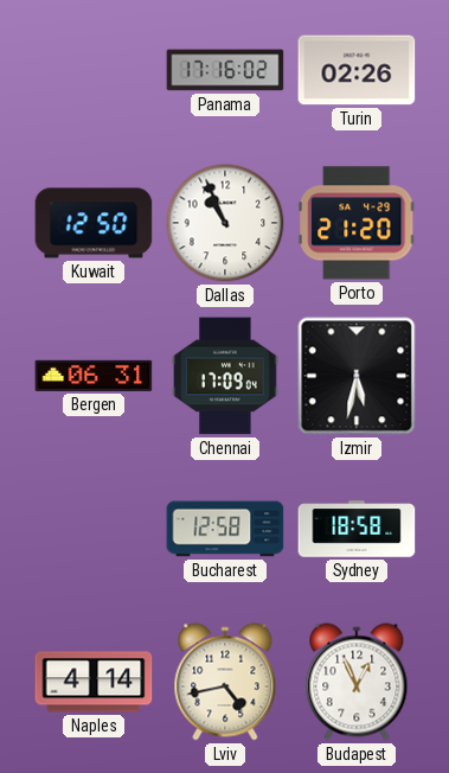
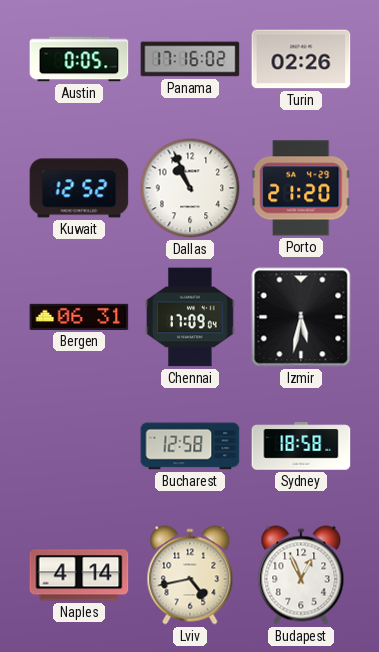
Austin: none -> 0:05
Kuwait: 12:50 -> 12:52
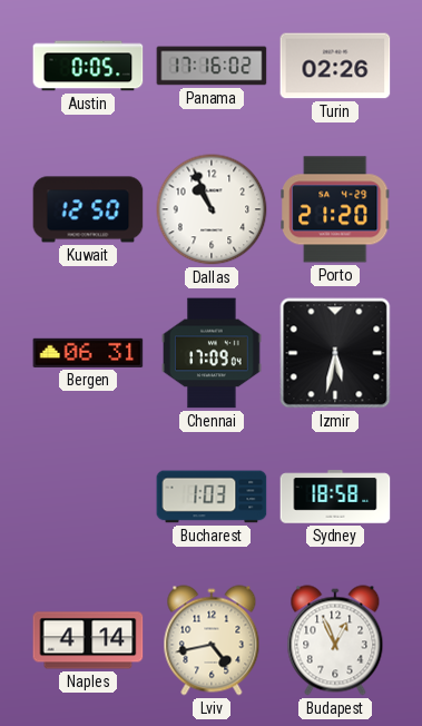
Kuwait: 12:52 -> 12:50
Bucharest: 12:58 -> 1:03
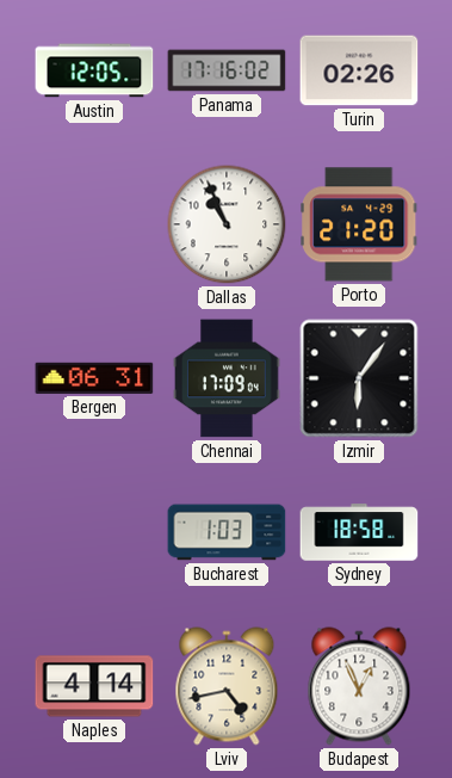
Austin: 0:05 -> 12:05
Kuwait: 12:50 -> none
Izmir: 5:32 -> 6:06
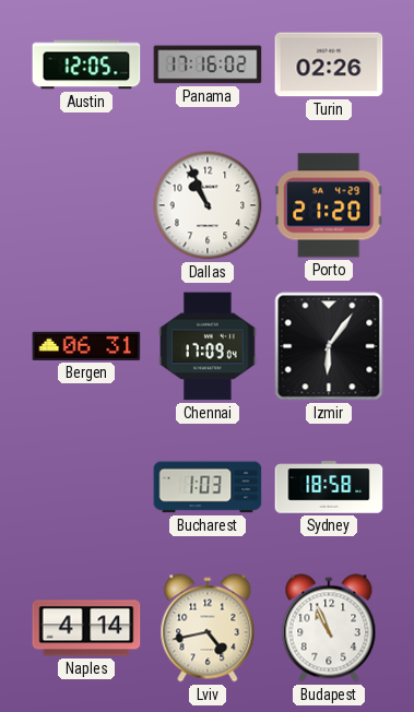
Budapest: 12:56 -> 10:56
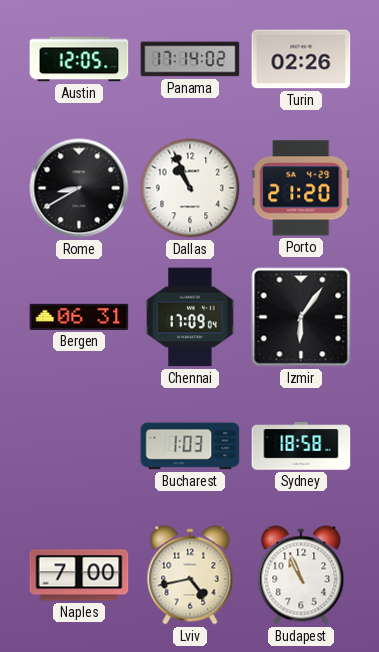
Panama: 17:16 -> 17:14
Rome: none -> 8:40
Naples: 4:14 -> 7:00
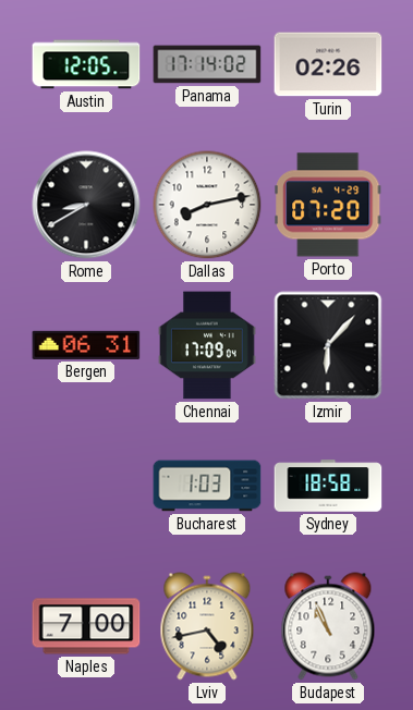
Dallas: 10:56 -> 8:13
Porto: 21:20 -> 07:20
Izmir: 6:06 -> 6:07
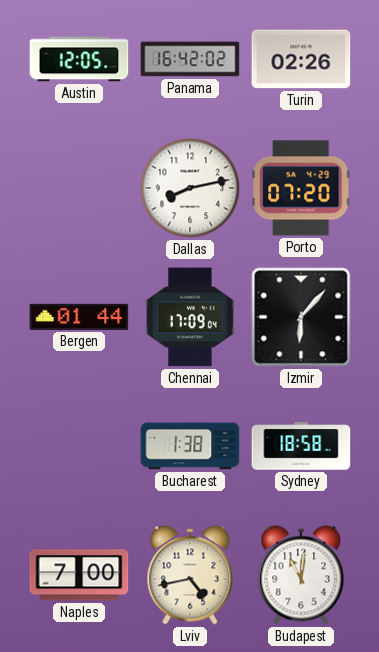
Panama: 17:14 -> 16:42
Rome: 8:40 -> none
Bergen: 06:31 -> 01:44
Bucharest: 1:03 -> 1:38
Budapest: 10:56 -> 11:01
